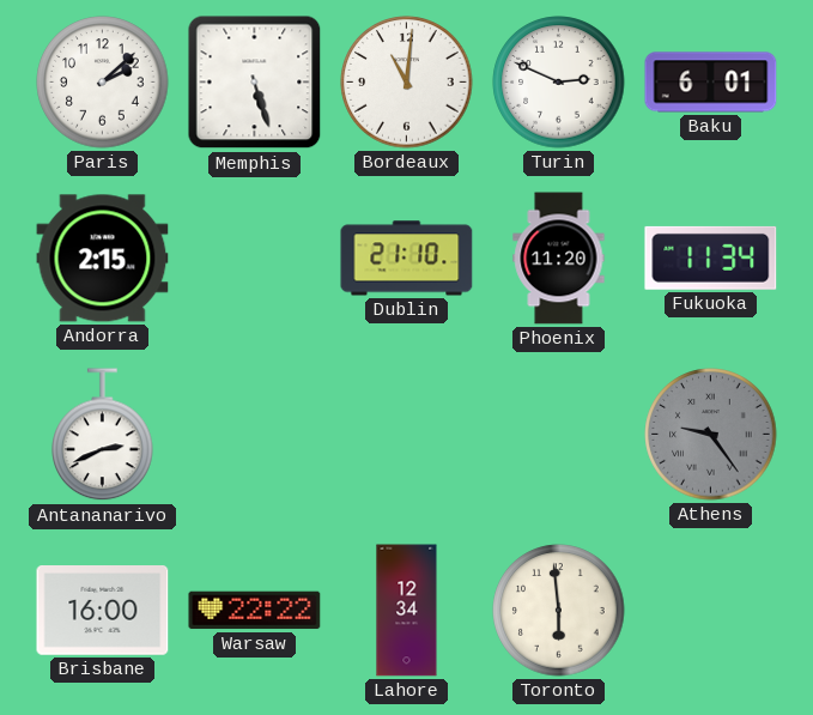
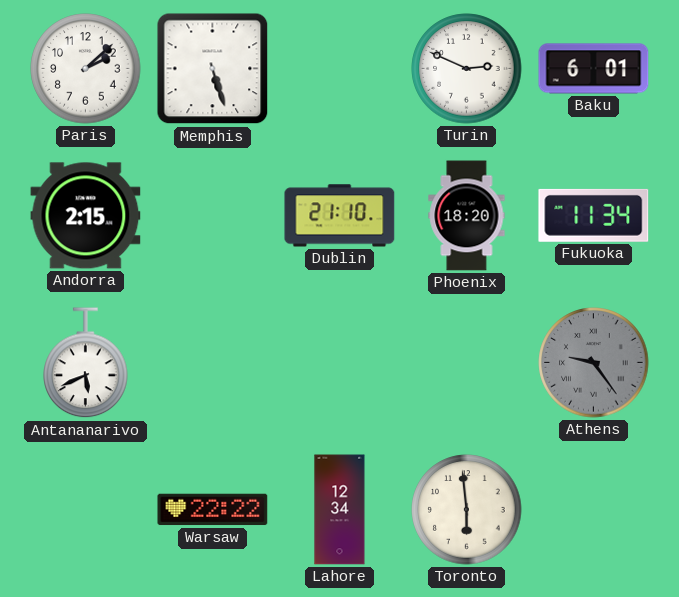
Bordeaux: 11:01 -> none
Phoenix: 11:20 -> 18:20
Antananarivo: 2:41 -> 5:41
Brisbane: 16:00 -> none
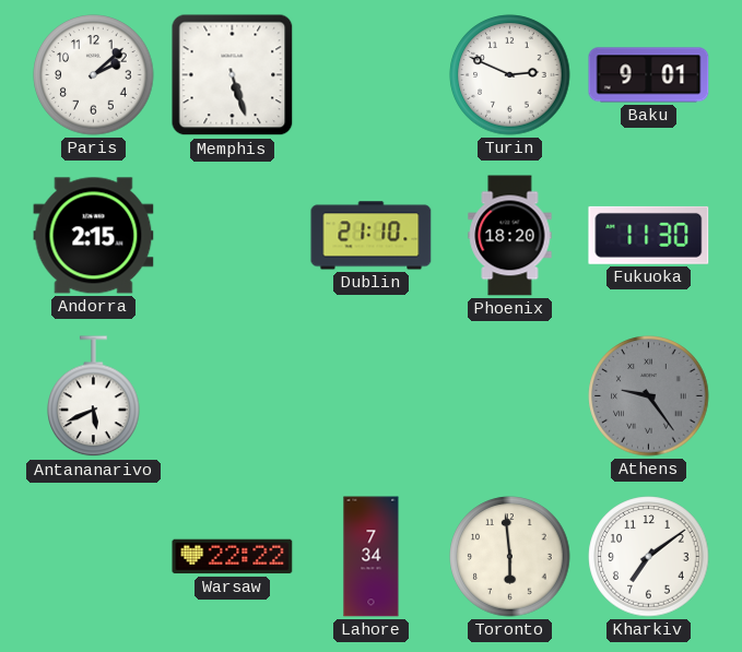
Baku: 6:01 -> 9:01
Fukuoka: 11:34 -> 11:30
Lahore: 12:34 -> 7:34
Kharkiv: none -> 7:09
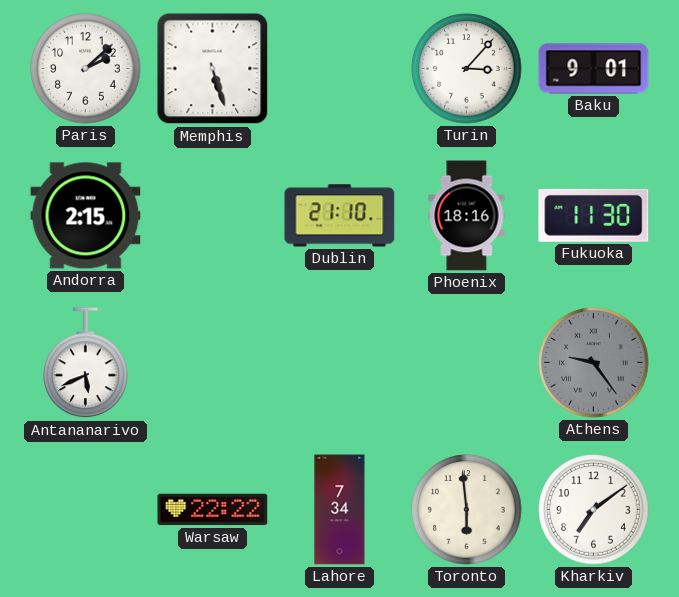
Turin: 2:49 -> 3:07
Phoenix: 18:20 -> 18:16
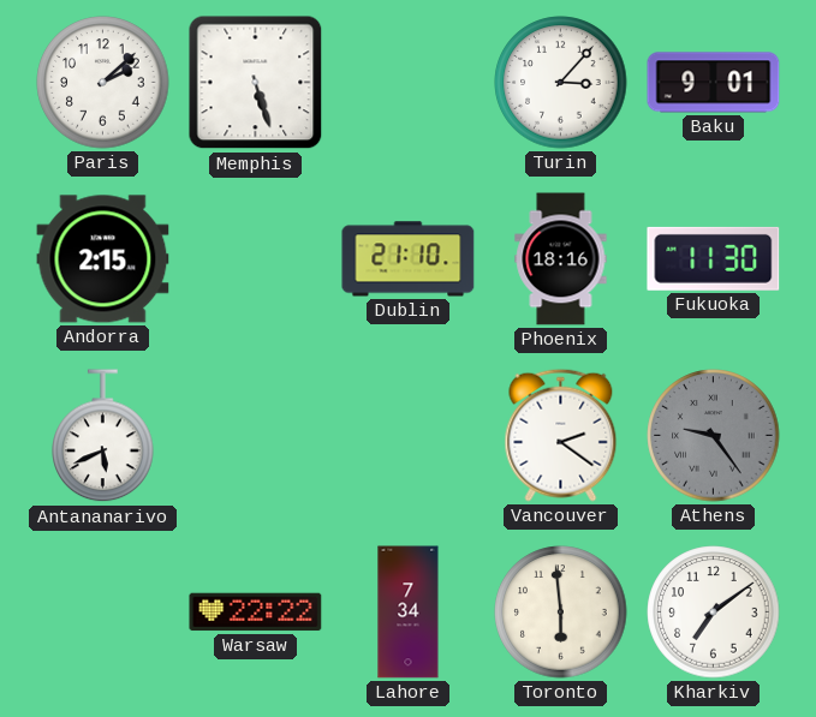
Vancouver: none -> 2:21
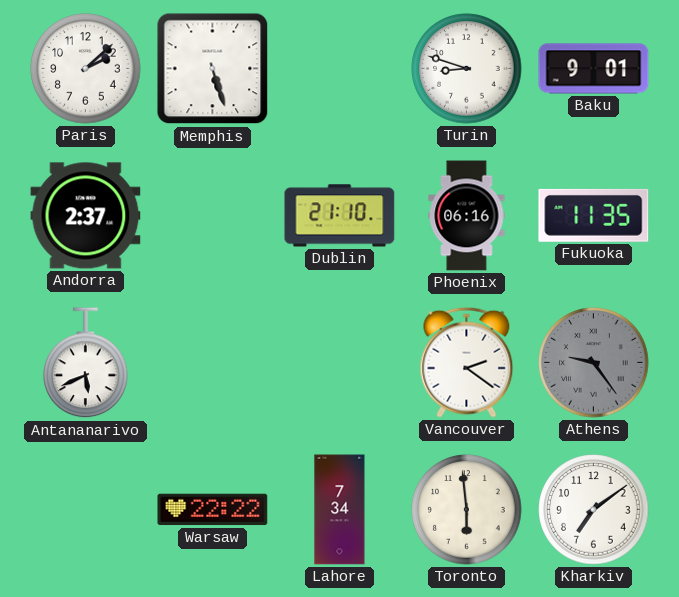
Turin: 3:07 -> 8:48
Andorra: 2:15 -> 2:37
Phoenix: 18:16 -> 06:16
Fukuoka: 11:30 -> 11:35
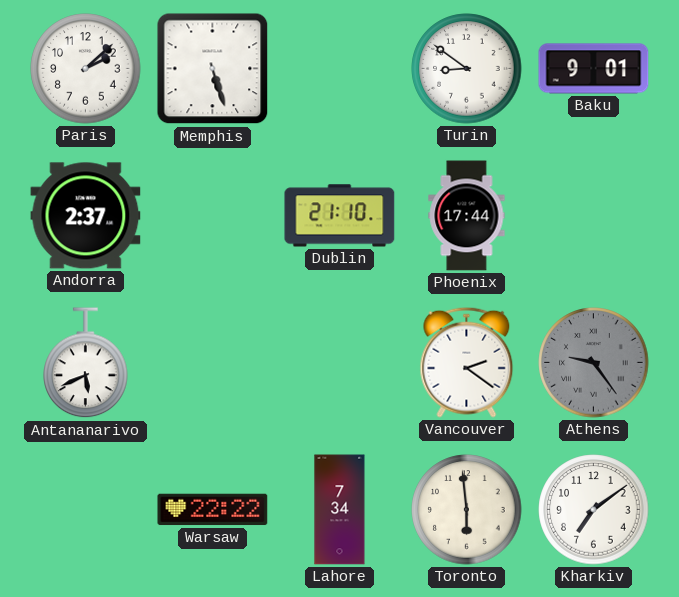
Turin: 8:48 -> 8:51
Phoenix: 06:16 -> 17:44
Fukuoka: 11:35 -> none
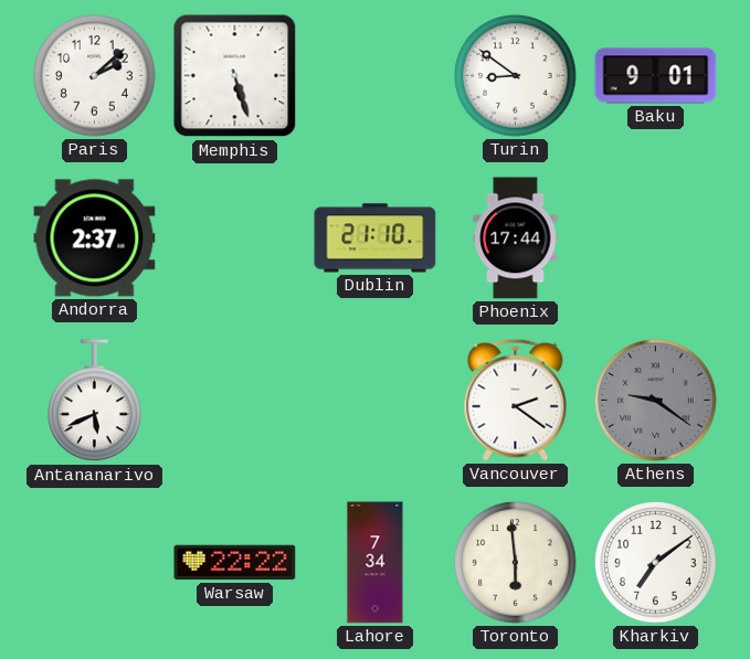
Athens: 9:24 -> 9:21
